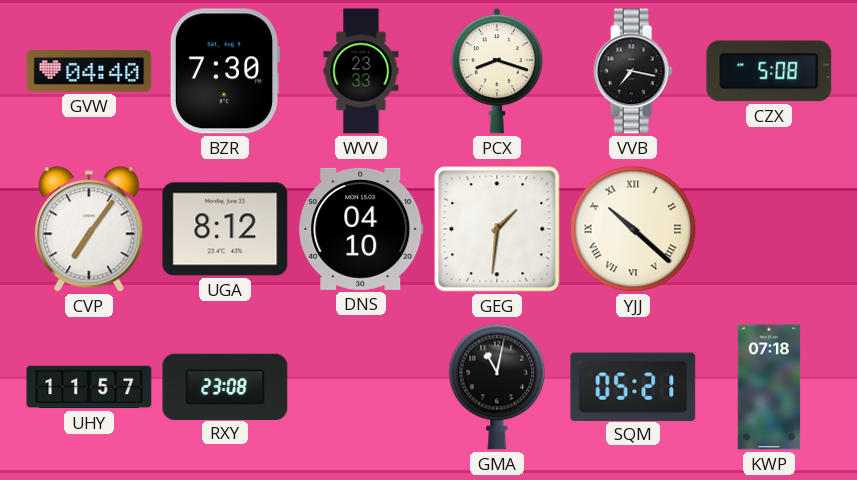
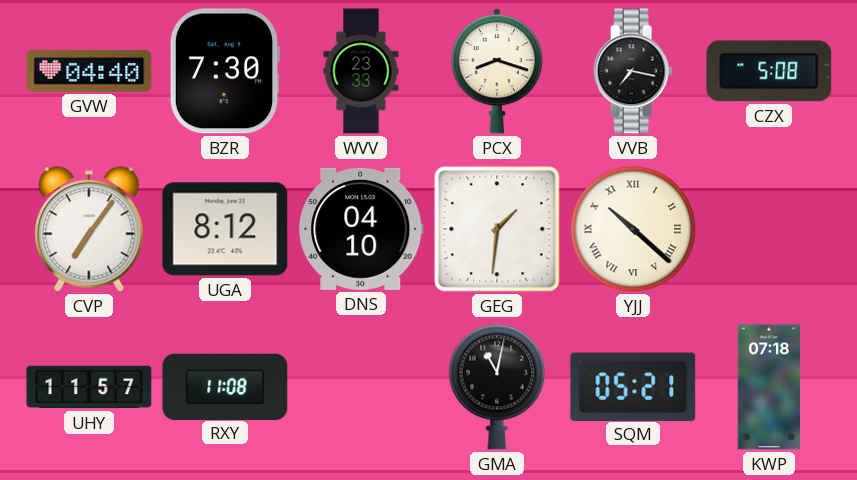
RXY: 23:08 -> 11:08
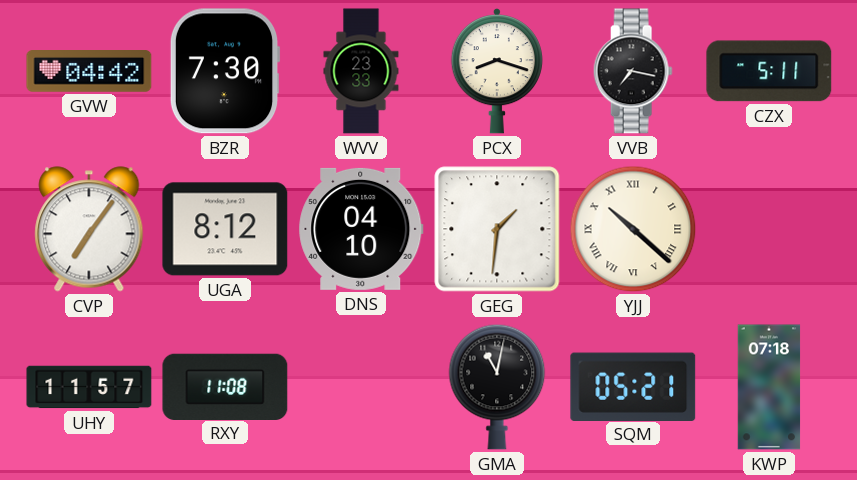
GVW: 04:40 -> 04:42
CZX: 5:08 -> 5:11
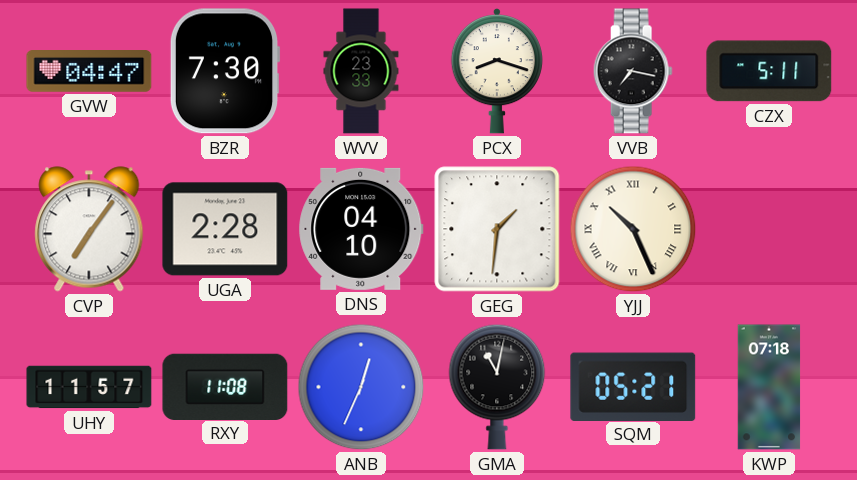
GVW: 04:42 -> 04:47
UGA: 8:12 -> 2:28
YJJ: 10:22 -> 10:26
ANB: none -> 12:34
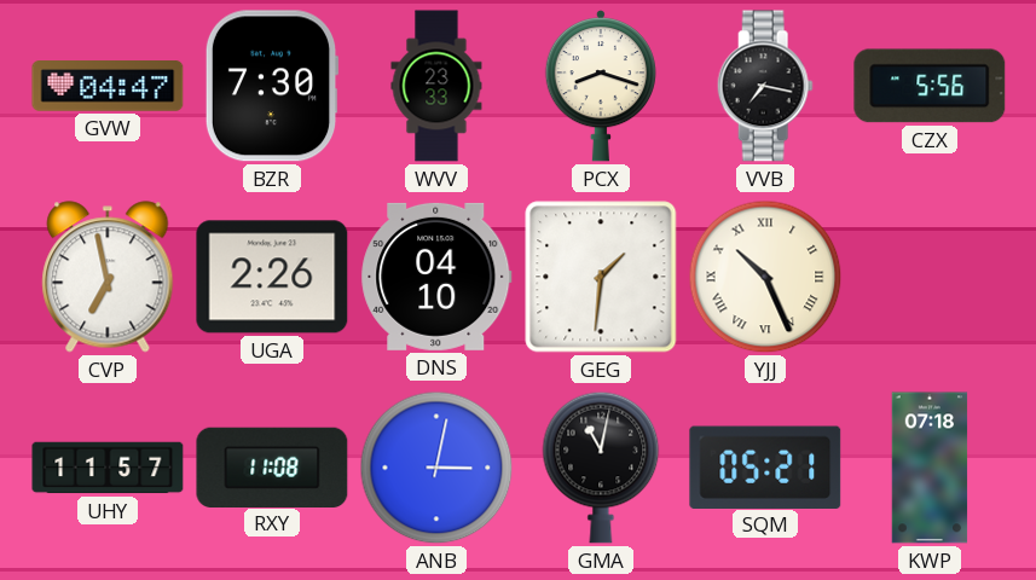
CZX: 5:11 -> 5:56
CVP: 7:06 -> 6:58
UGA: 2:28 -> 2:26
ANB: 12:34 -> 3:02
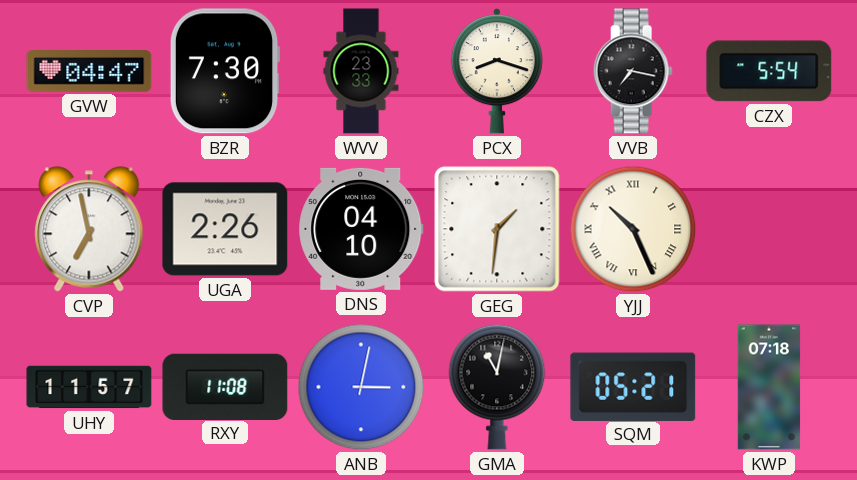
CZX: 5:56 -> 5:54
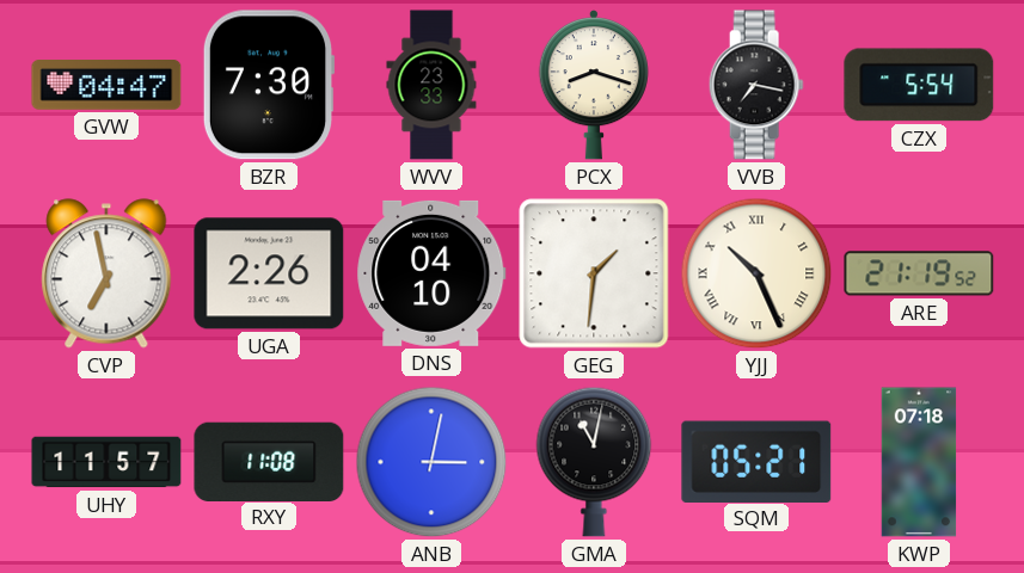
ARE: none -> 21:19
